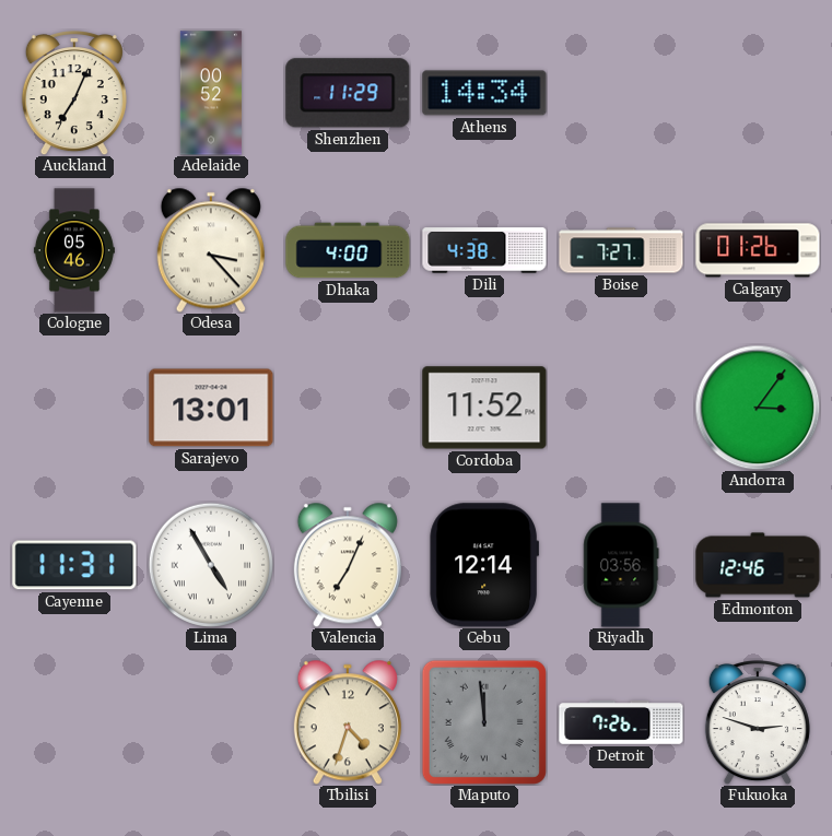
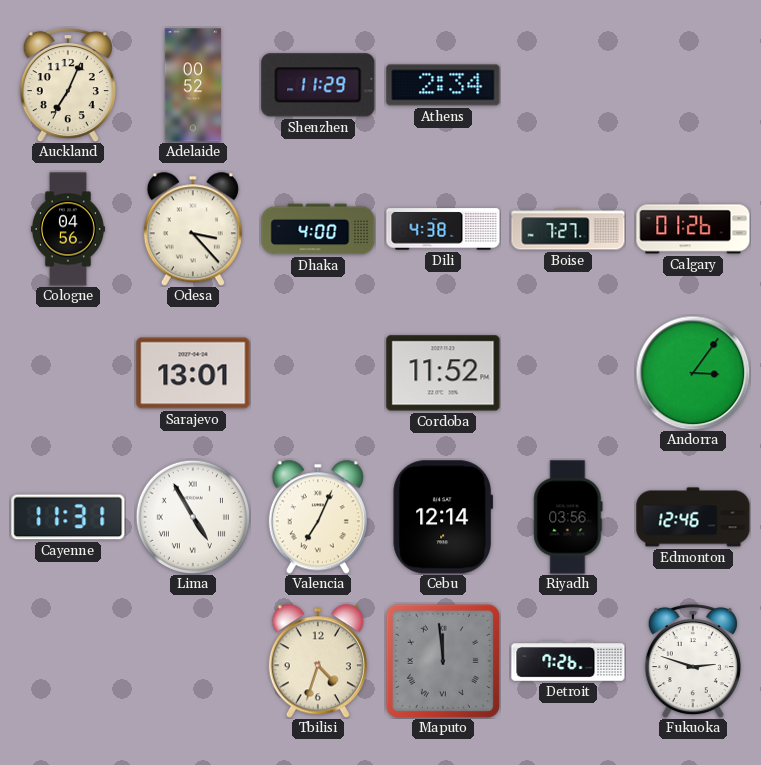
Athens: 14:34 -> 2:34
Cologne: 05:46 -> 04:56
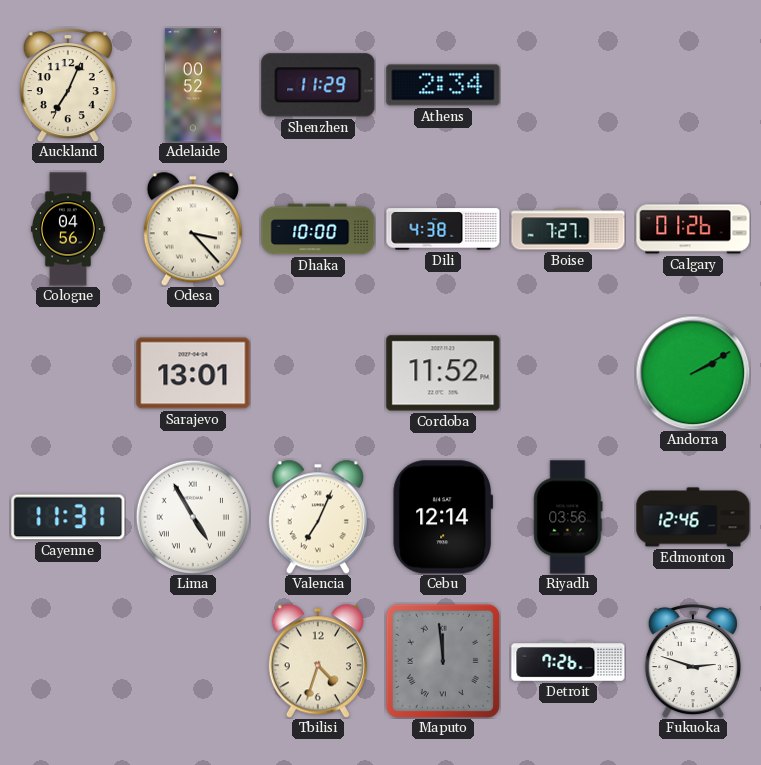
Dhaka: 4:00 -> 10:00
Andorra: 3:06 -> 2:10
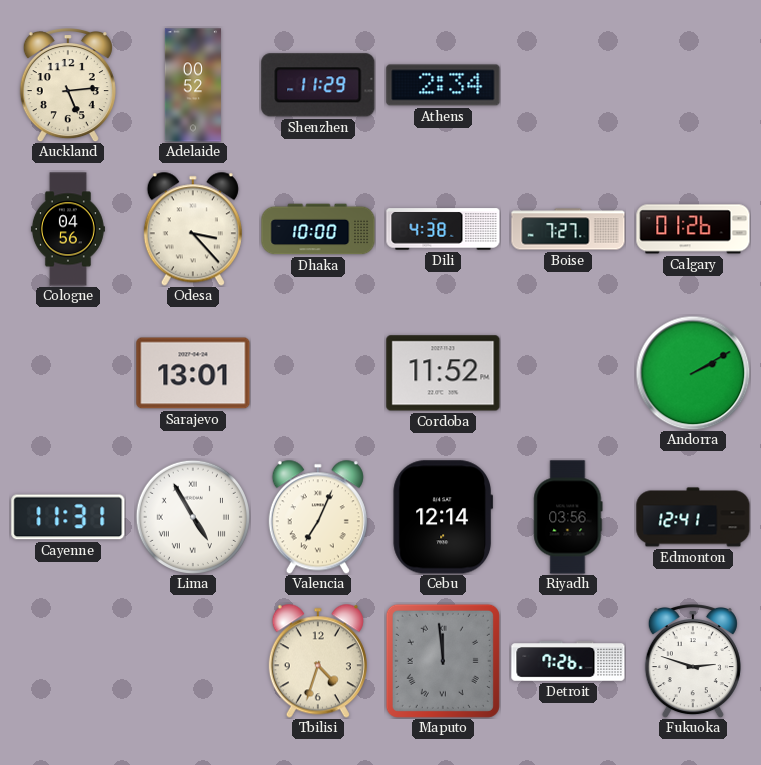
Auckland: 7:04 -> 5:14
Edmonton: 12:46 -> 12:41
